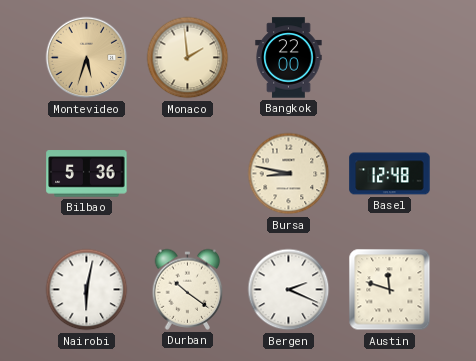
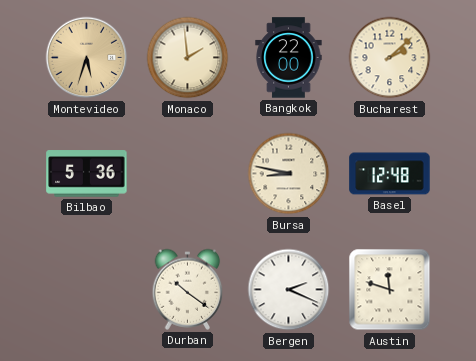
Bucharest: none -> 2:08
Nairobi: 6:02 -> none
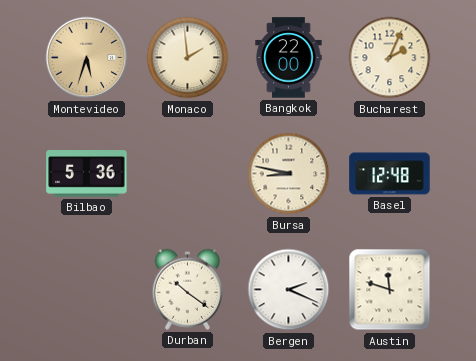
Bucharest: 2:08 -> 2:04
